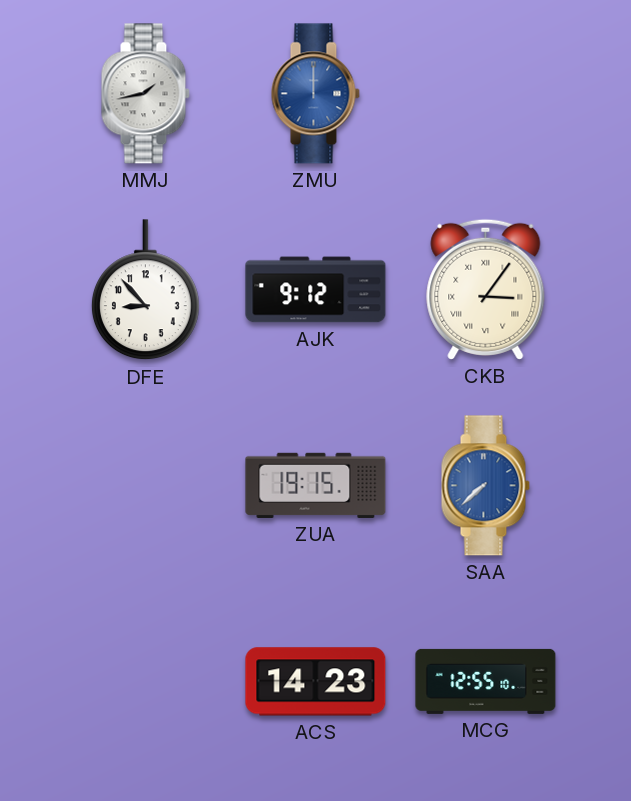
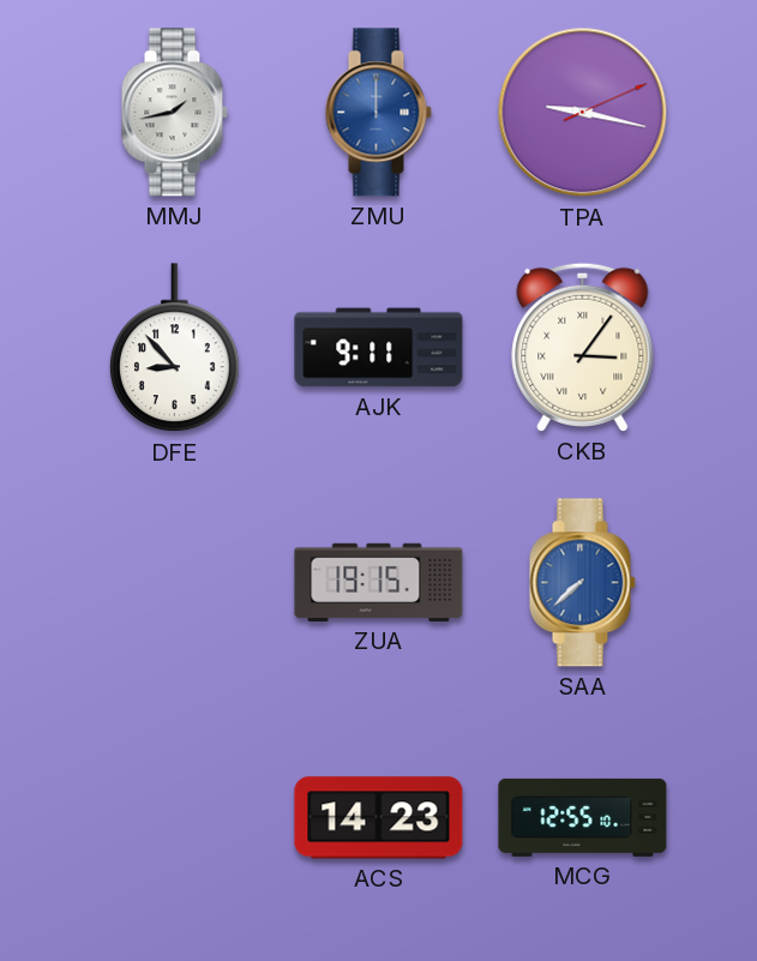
TPA: none -> 9:17
AJK: 9:12 -> 9:11
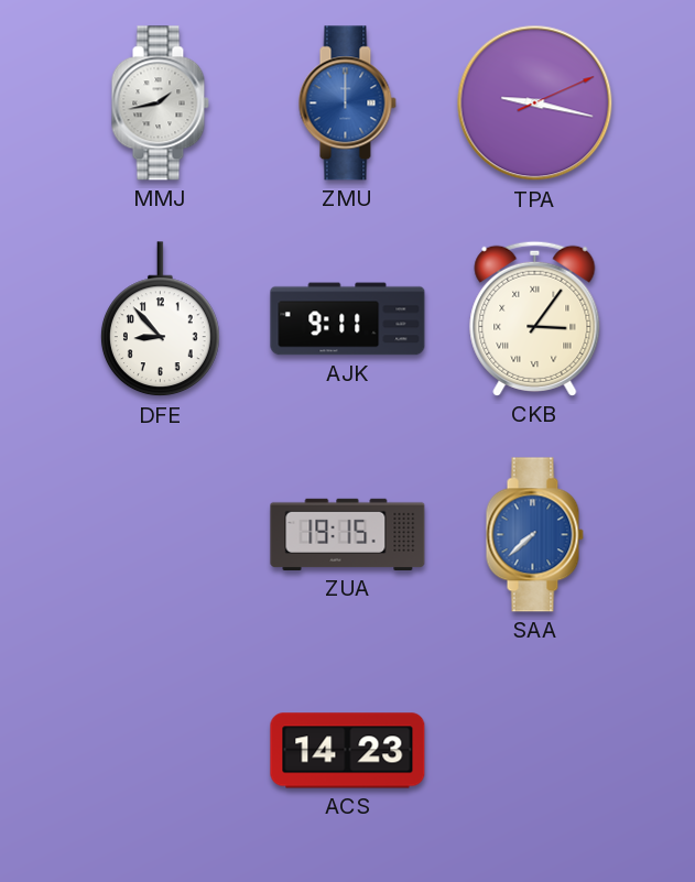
MCG: 12:55 -> none
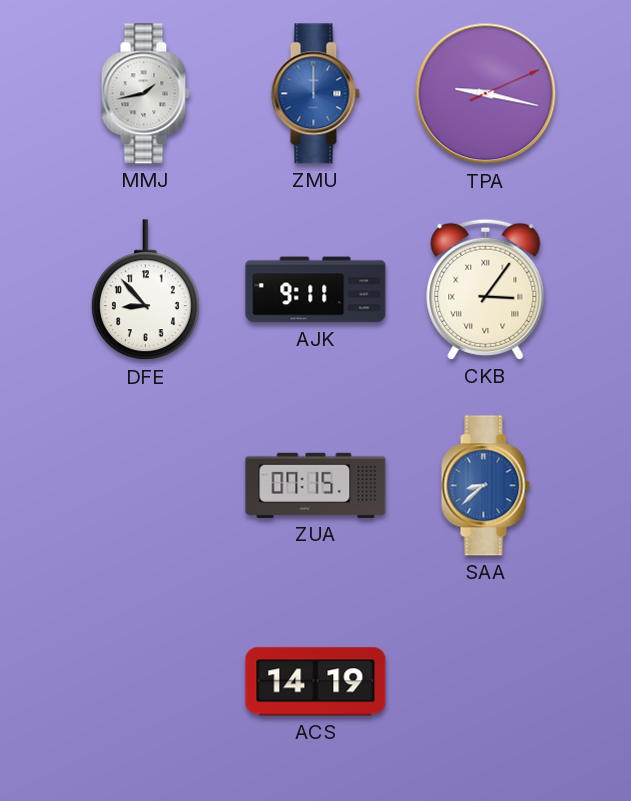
ZUA: 19:15 -> 07:15
SAA: 7:38 -> 8:38
ACS: 14:23 -> 14:19
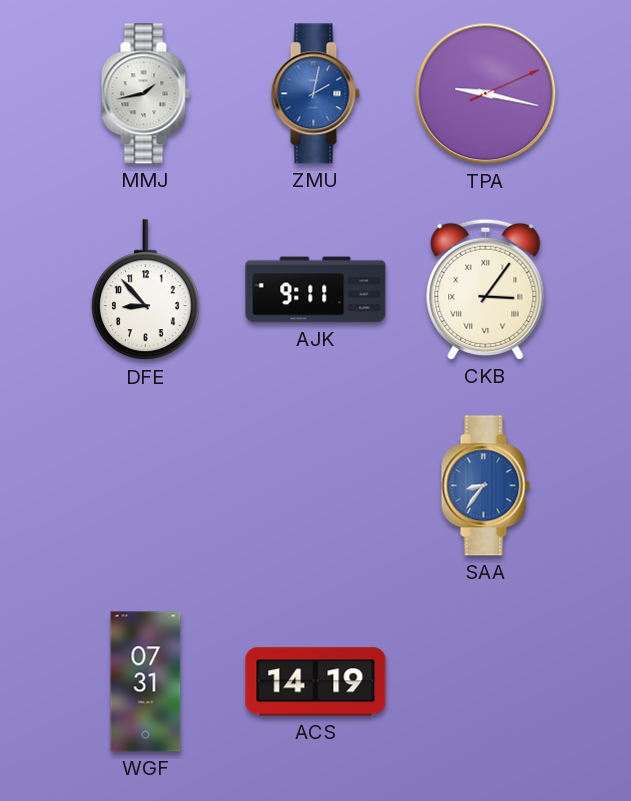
ZMU: 12:00 -> 2:02
ZUA: 07:15 -> none
SAA: 8:38 -> 8:36
WGF: none -> 07:31
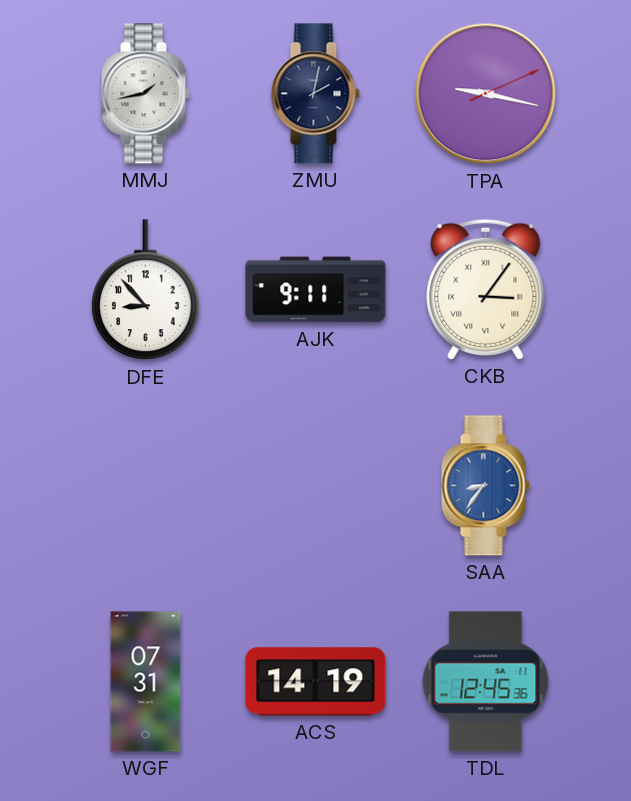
ZMU dial: blue -> navy
TDL: none -> 12:45
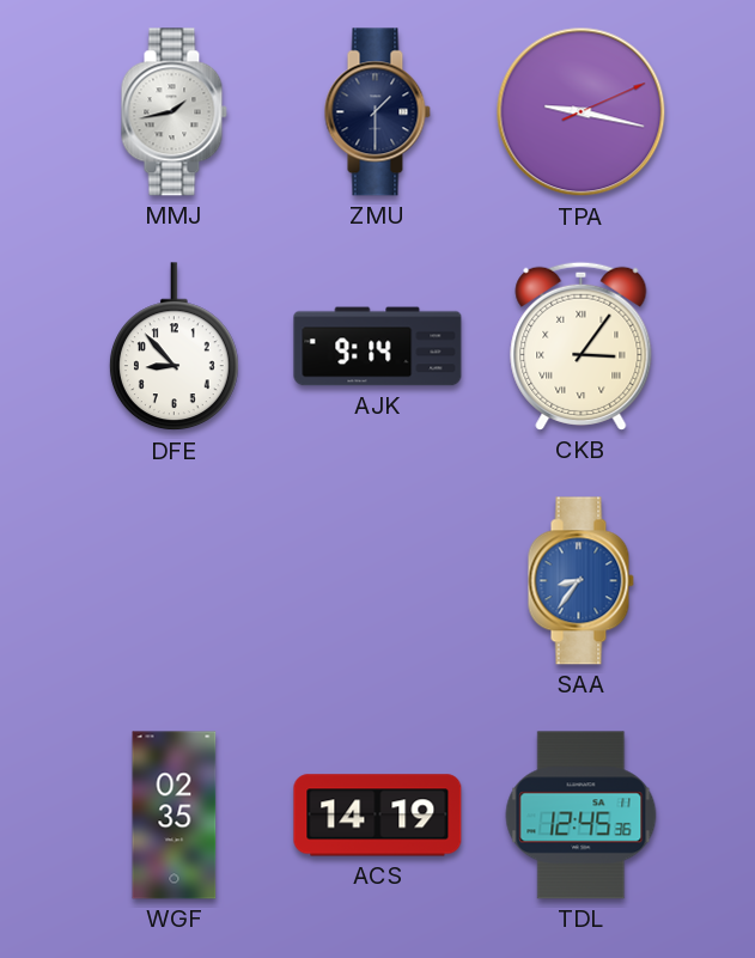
ZMU: 2:02 -> 1:30
AJK: 9:11 -> 9:14
WGF: 07:31 -> 02:35
